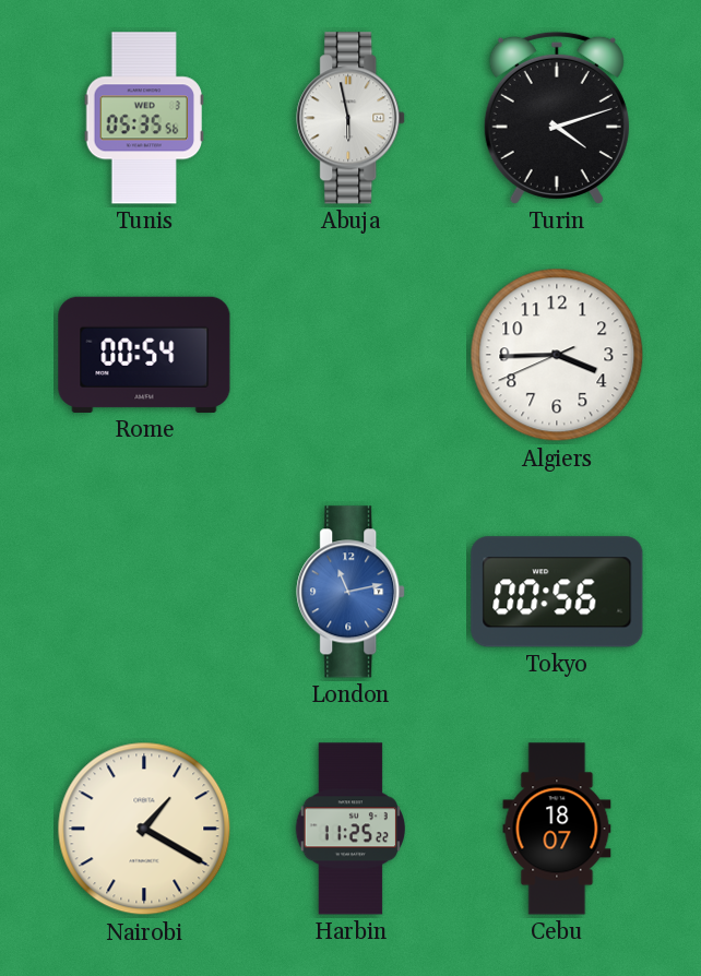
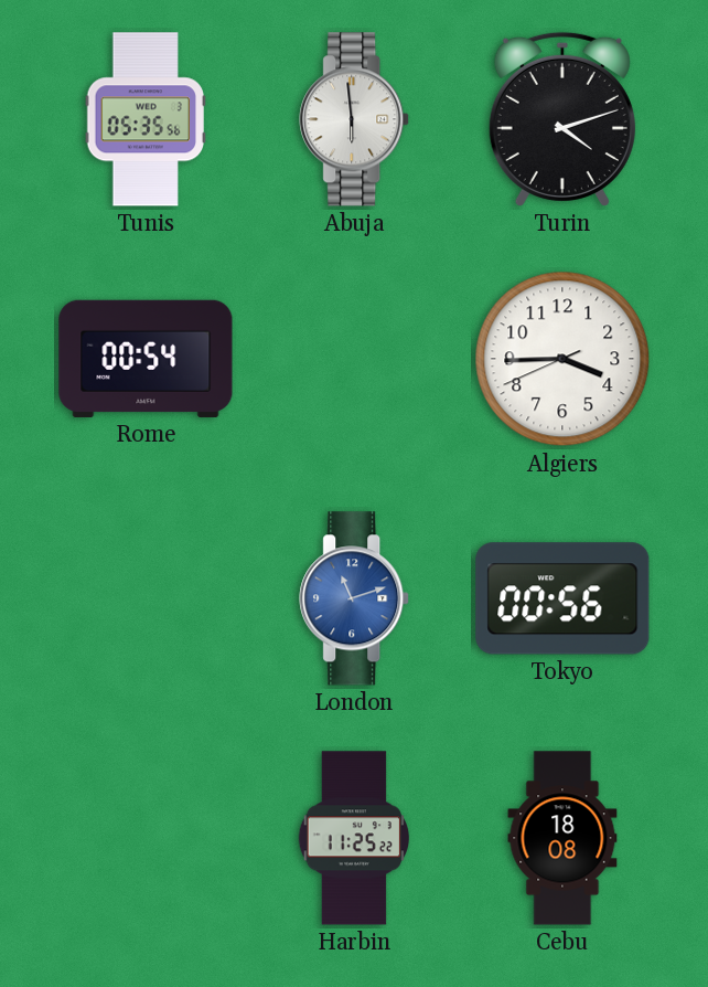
Abuja: 5:58 -> 5:59
London: 11:13 -> 11:12
Nairobi: 1:20 -> none
Cebu: 18:07 -> 18:08
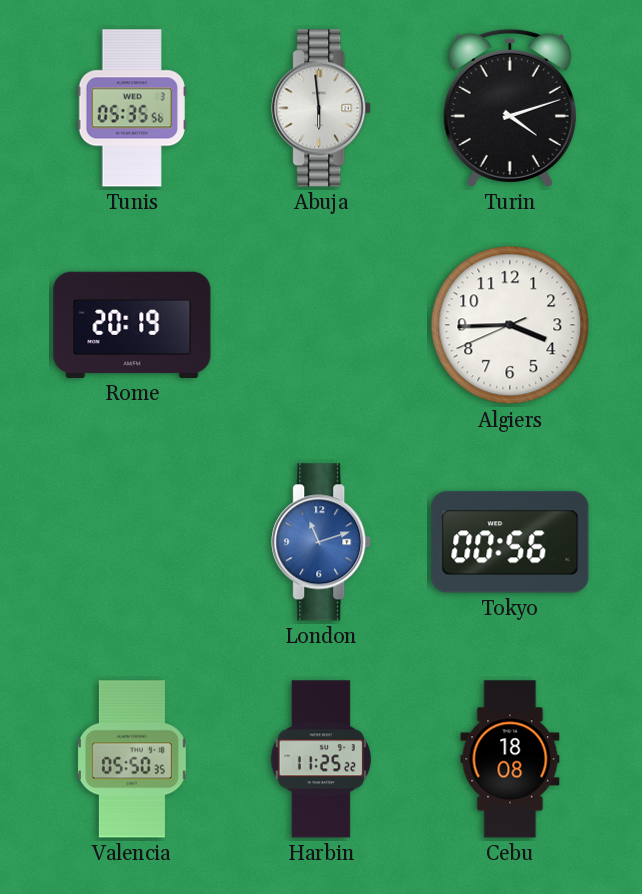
Rome: 00:54 -> 20:19
Valencia: none -> 05:50
